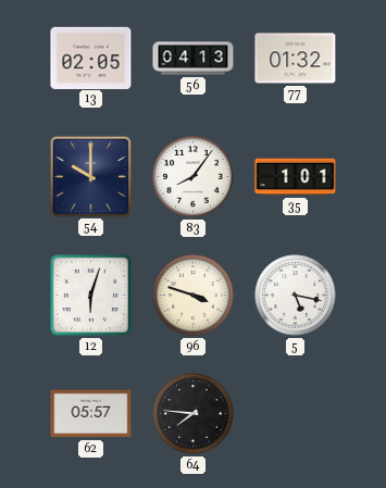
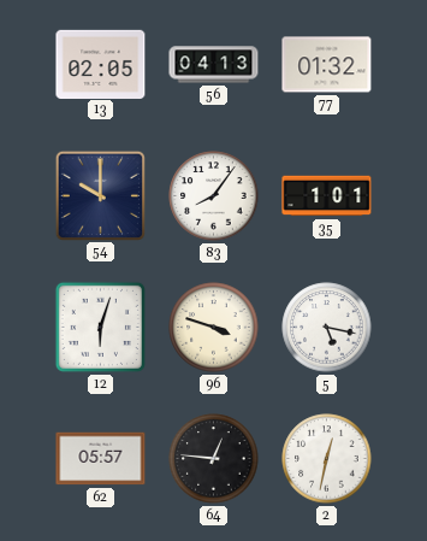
64: 7:46 -> 12:46
2: none -> 12:32
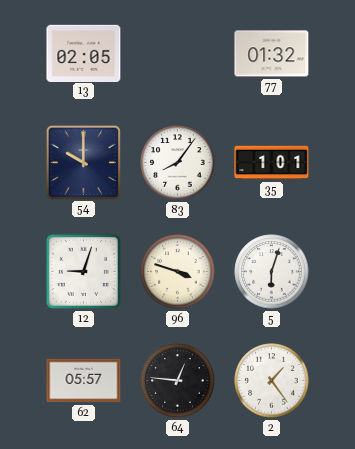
56: 04:13 -> none
12: 6:03 -> 9:03
5: 5:17 -> 6:03
2: 12:32 -> 1:24
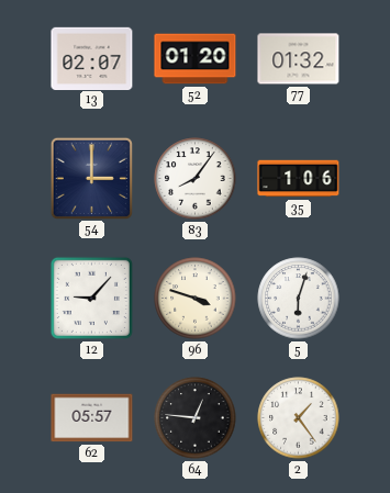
13: 02:05 -> 02:07
52: none -> 01:20
54: 10:00 -> 3:00
35: 1:01 -> 1:06
12: 9:03 -> 9:07
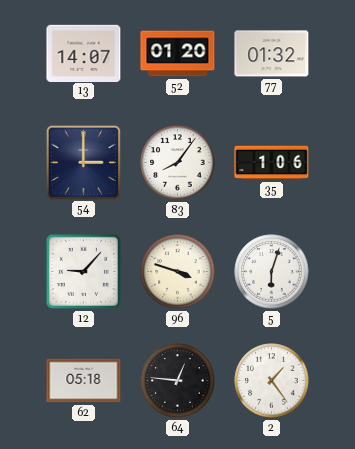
13: 02:07 -> 14:07
62: 05:57 -> 05:18
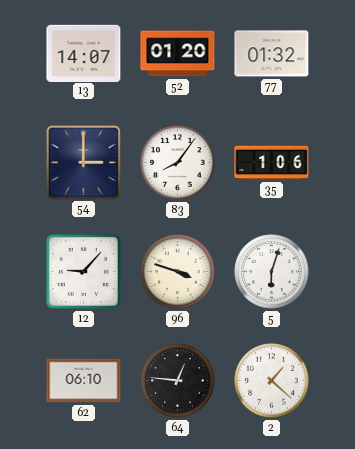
62: 05:18 -> 06:10
2: 1:24 -> 1:22
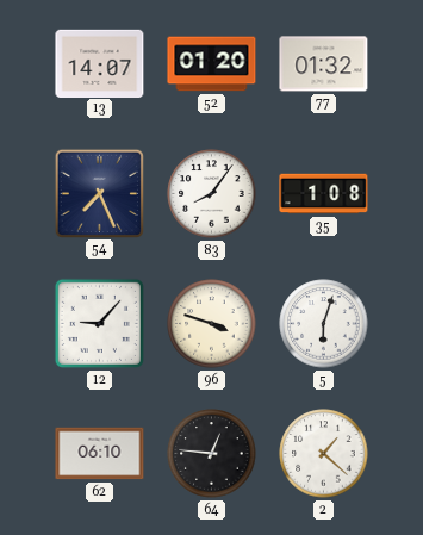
54: 3:00 -> 7:26
35: 1:06 -> 1:08
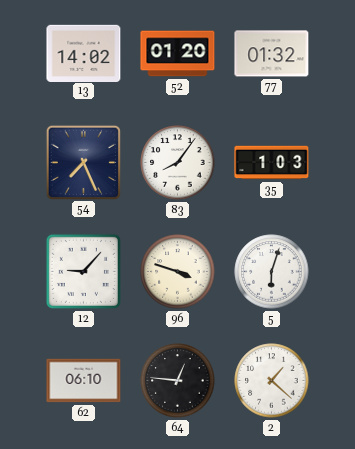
13: 14:07 -> 14:02
35: 1:08 -> 1:03
